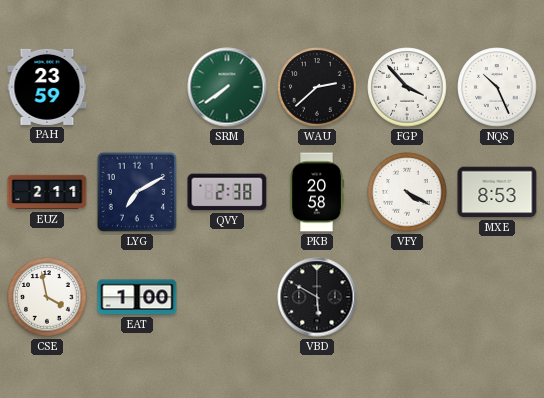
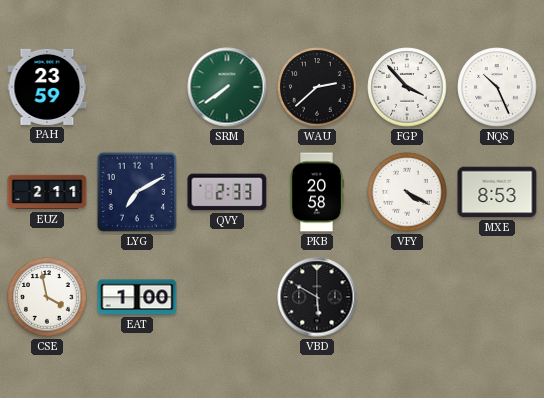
QVY: 2:38 -> 2:33
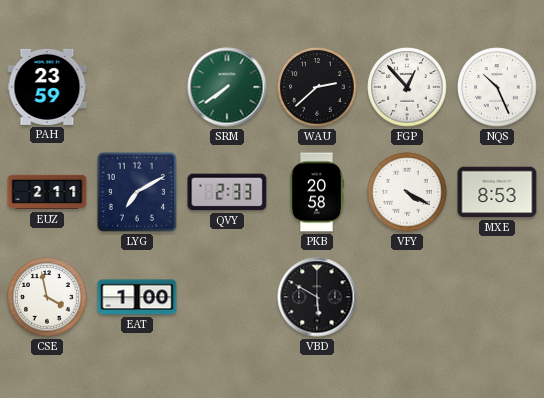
FGP: 3:53 -> 12:53
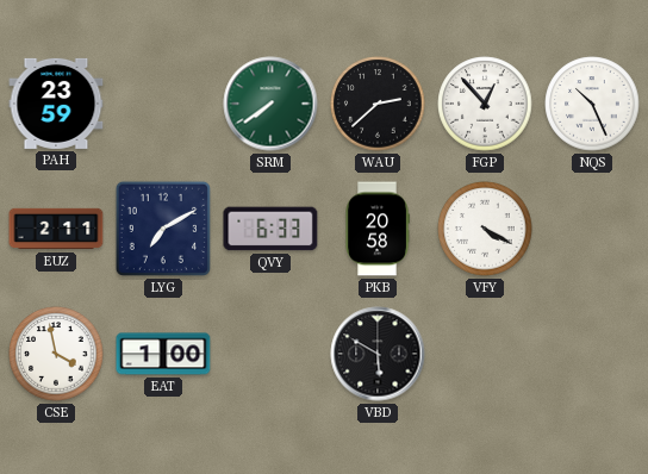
QVY: 2:33 -> 6:33
MXE: 8:53 -> none
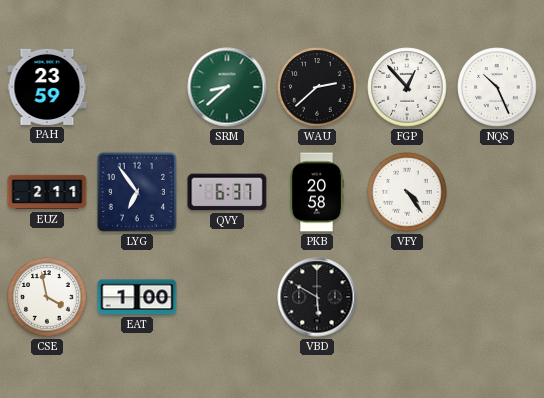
SRM: 7:39 -> 8:38
LYG: 7:10 -> 6:54
QVY: 6:33 -> 6:37
VFY: 4:20 -> 4:24
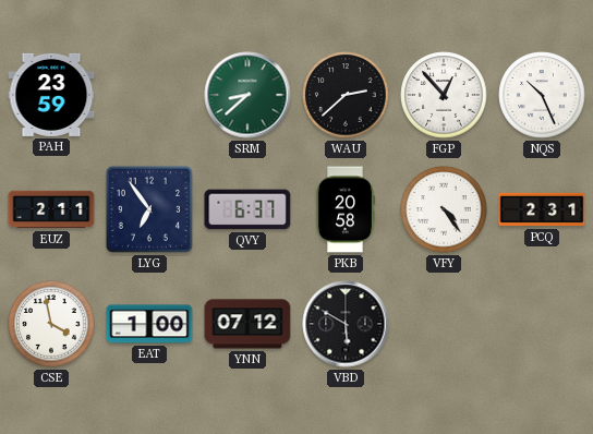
PCQ: none -> 2:31
YNN: none -> 07:12
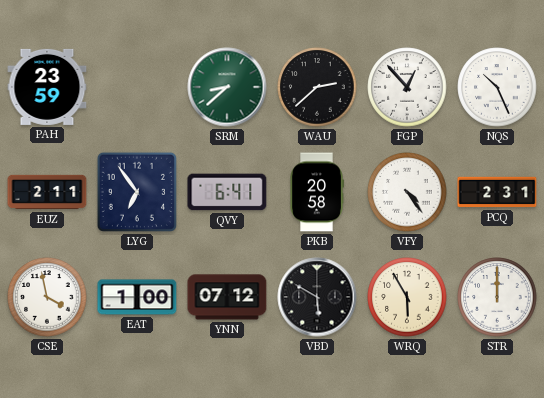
QVY: 6:37 -> 6:41
WRQ: none -> 5:55
STR: none -> 12:00
